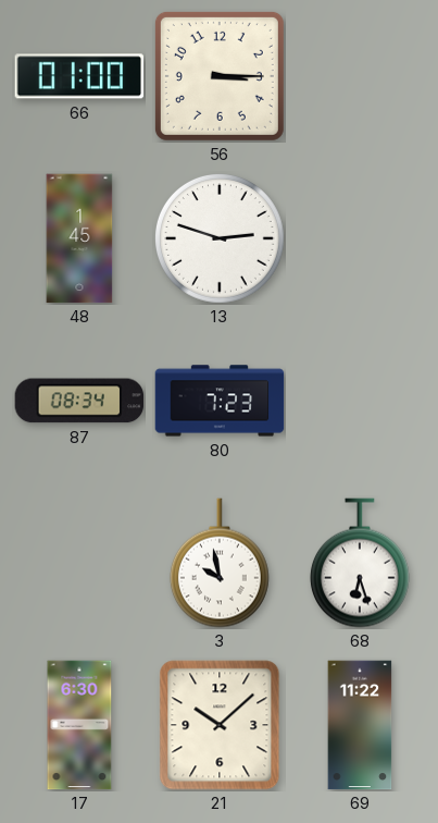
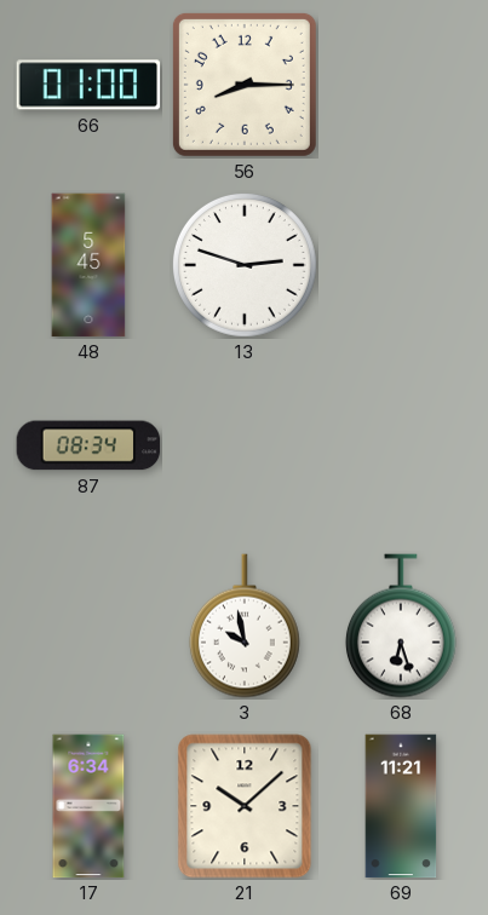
56: 3:15 -> 8:15
48: 1:45 -> 5:45
80: 7:23 -> none
17: 6:30 -> 6:34
69: 11:22 -> 11:21
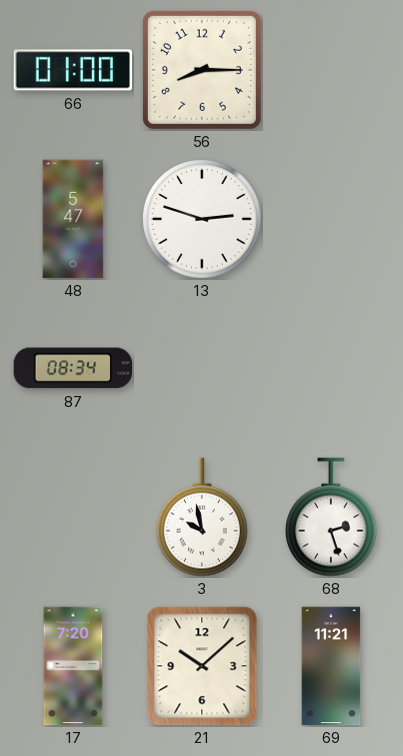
48: 5:45 -> 5:47
68: 6:27 -> 2:27
17: 6:34 -> 7:20
